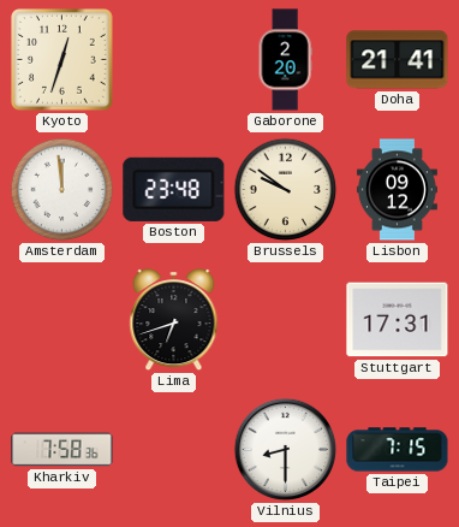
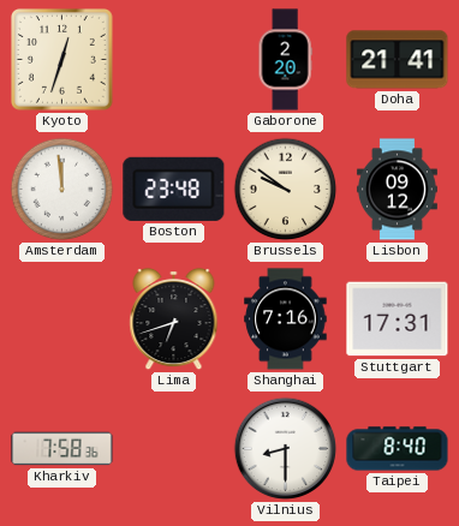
Shanghai: none -> 7:16
Taipei: 7:15 -> 8:40
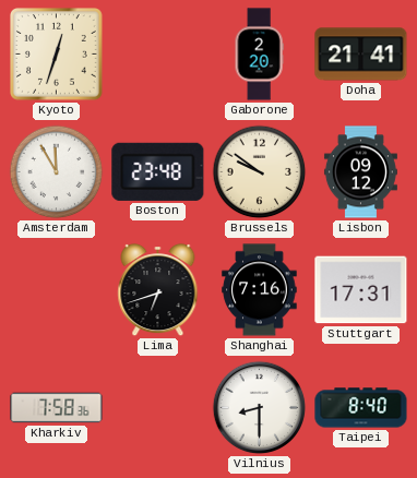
Amsterdam: 11:59 -> 11:55
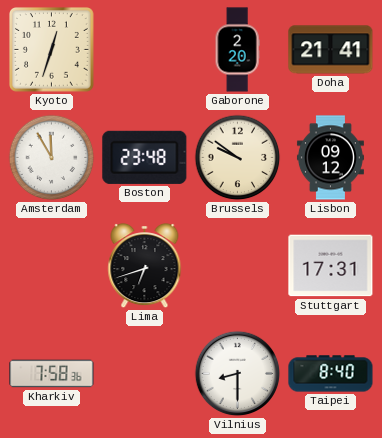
Shanghai: 7:16 -> none
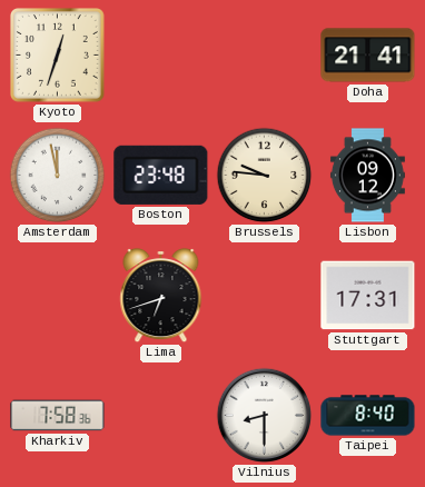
Gaborone: 2:20 -> none
Amsterdam: 11:55 -> 11:58
Brussels: 9:51 -> 9:46
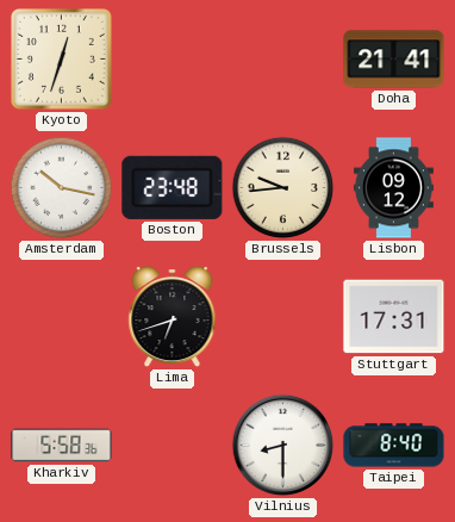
Amsterdam: 11:58 -> 10:17
Brussels: 9:46 -> 9:44
Kharkiv: 7:58 -> 5:58
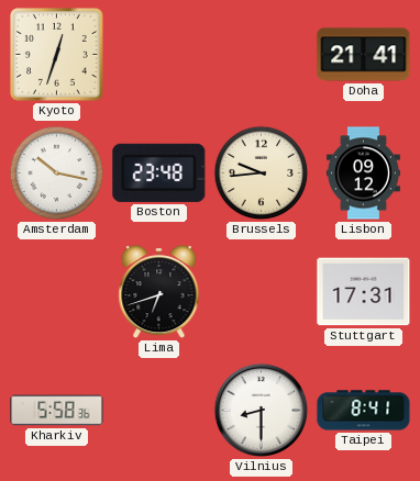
Taipei: 8:40 -> 8:41
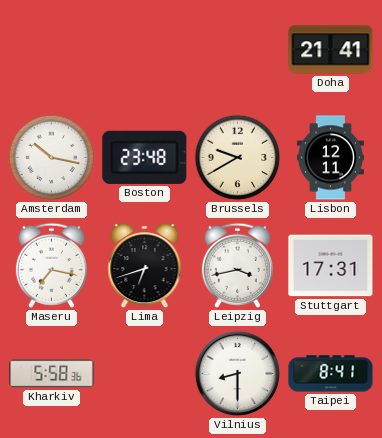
Kyoto: 12:33 -> none
Brussels: 9:44 -> 9:40
Lisbon: 09:12 -> 12:11
Maseru: none -> 7:17
Leipzig: none -> 3:43
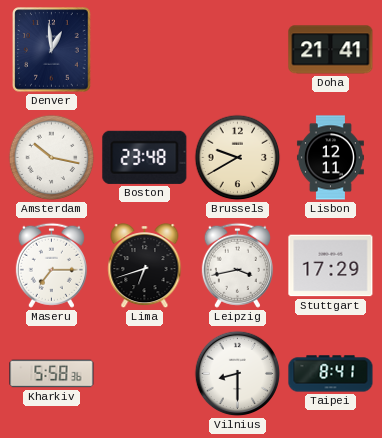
Denver: none -> 12:59
Maseru: 7:17 -> 7:15
Stuttgart: 17:31 -> 17:29
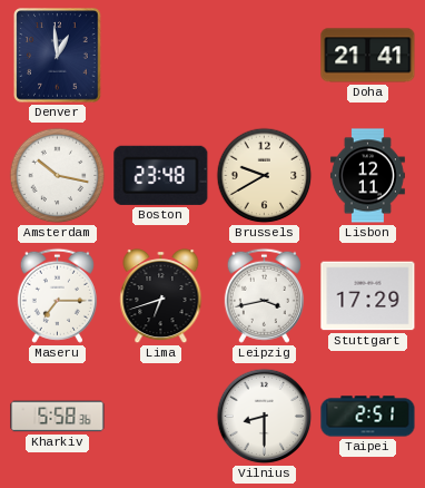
Taipei: 8:41 -> 2:51
